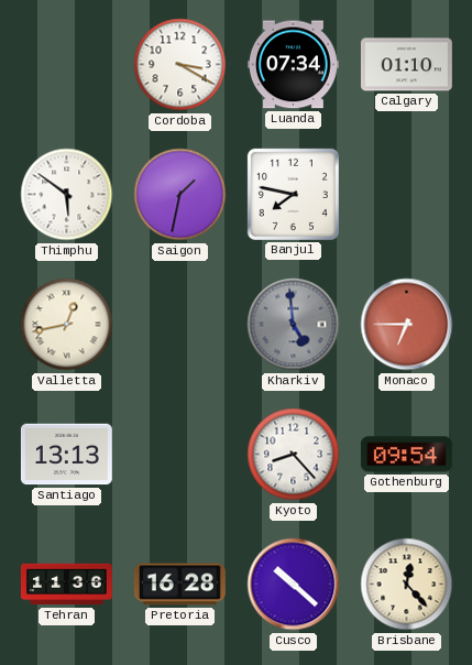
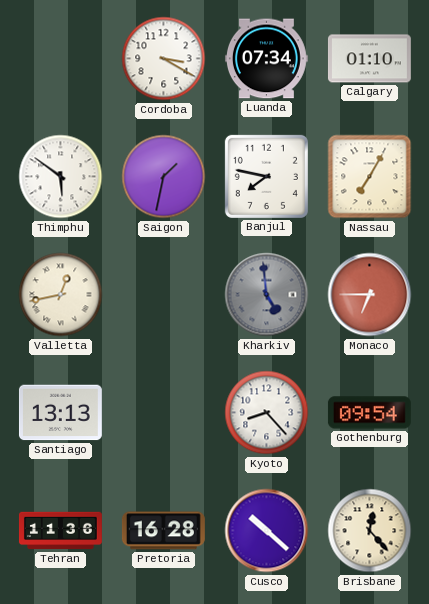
Nassau: none -> 7:05
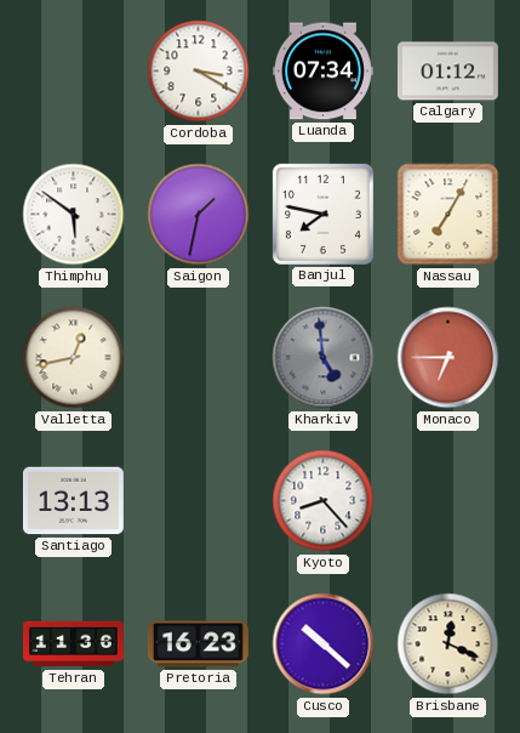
Calgary: 01:10 -> 01:12
Gothenburg: 09:54 -> none
Pretoria: 16:28 -> 16:23
Brisbane: 12:23 -> 12:19
